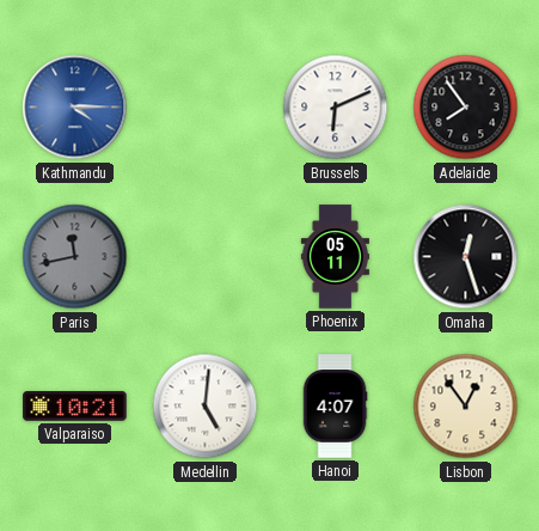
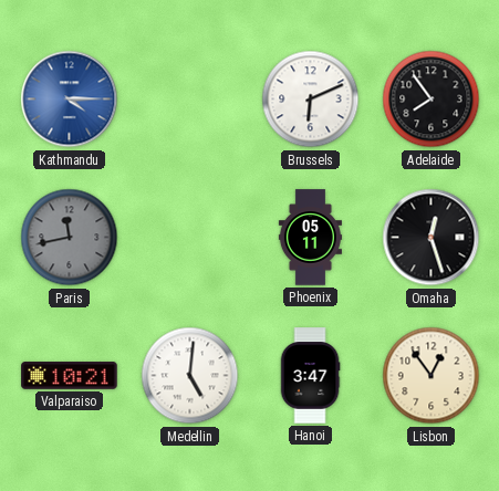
Hanoi: 4:07 -> 3:47
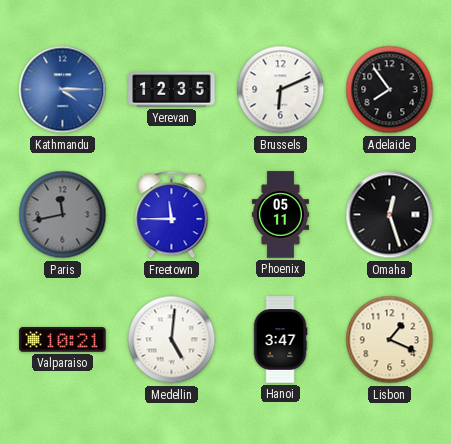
Yerevan: none -> 12:35
Freetown: none -> 11:45
Lisbon: 12:54 -> 1:19
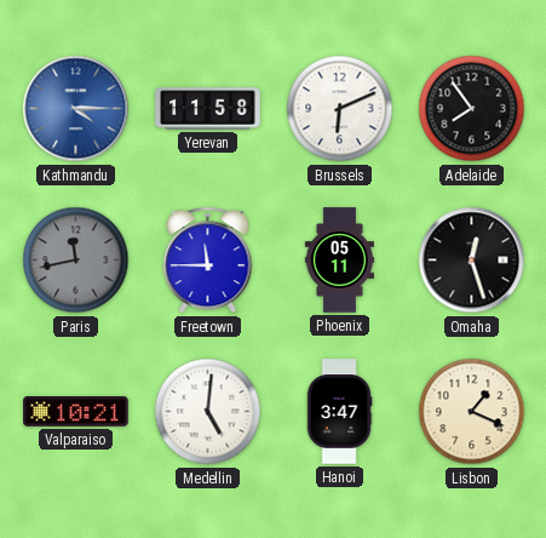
Yerevan: 12:35 -> 11:58
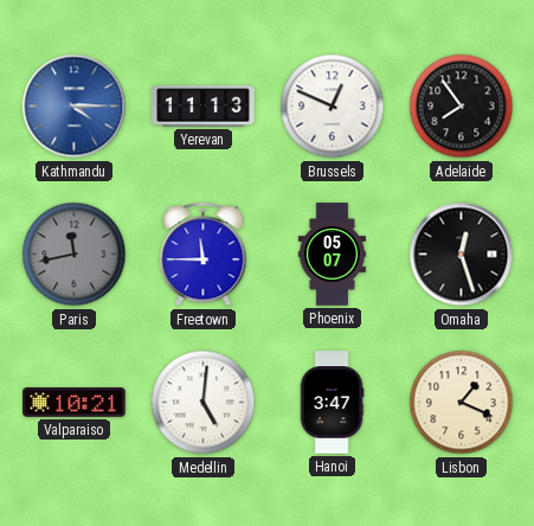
Yerevan: 11:58 -> 11:13
Brussels: 6:11 -> 12:49
Phoenix: 05:11 -> 05:07
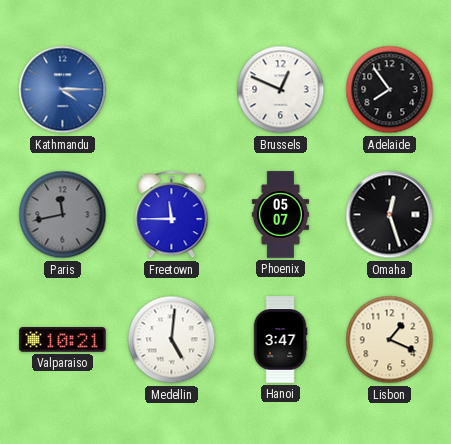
Yerevan: 11:13 -> none
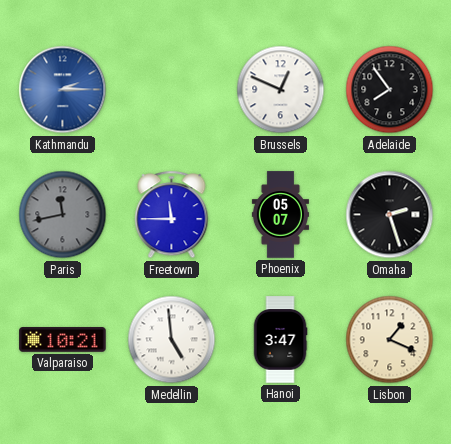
Kathmandu: 4:15 -> 2:15
Omaha: 12:27 -> 2:27
Medellin: 5:01 -> 4:59
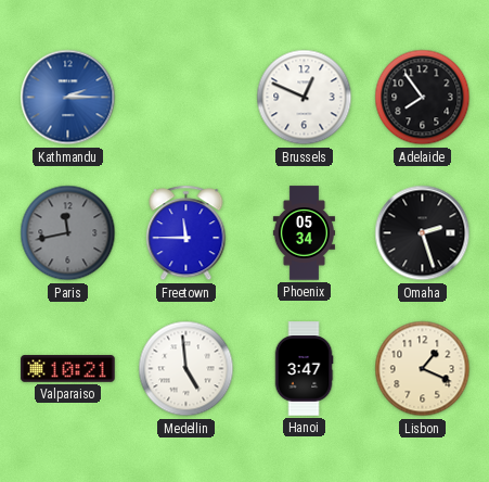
Phoenix: 05:07 -> 05:34
